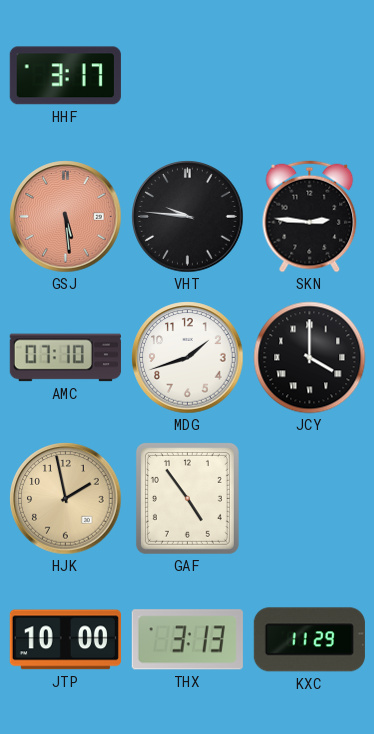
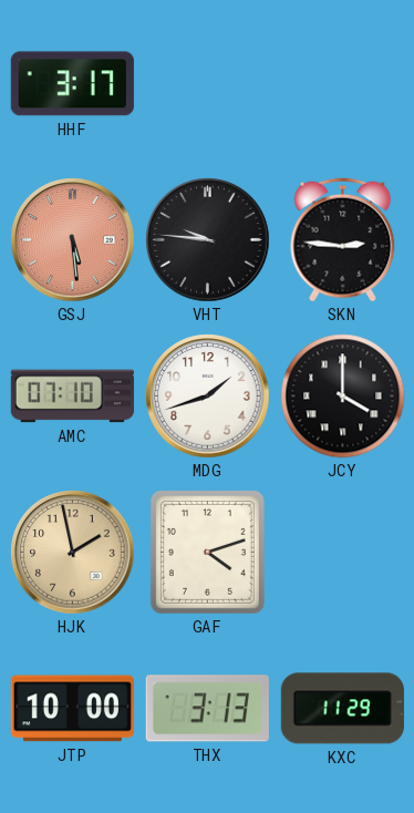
GAF: 4:54 -> 4:12
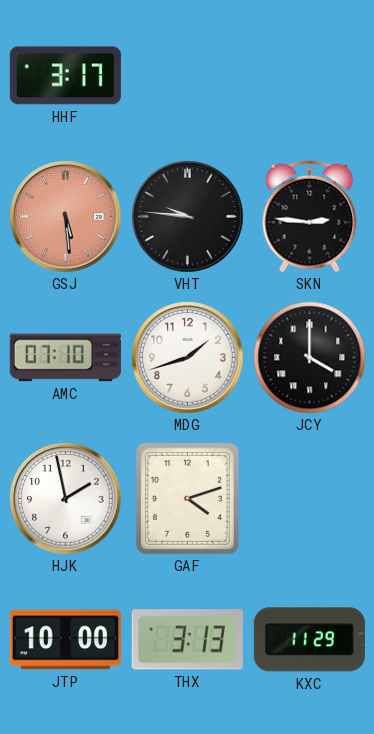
HJK dial: champagne -> white
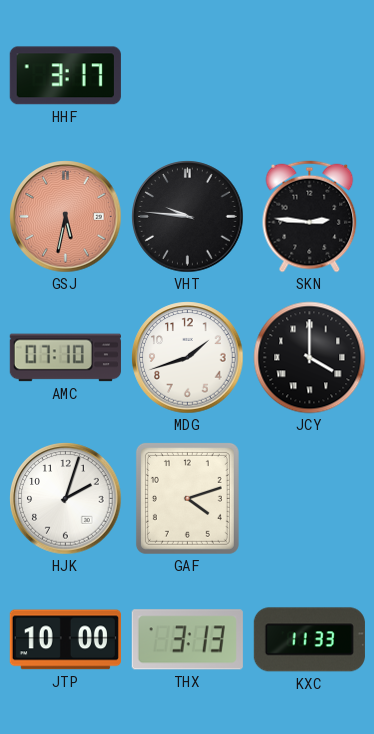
GSJ: 5:29 -> 5:32
HJK: 1:58 -> 2:03
KXC: 11:29 -> 11:33
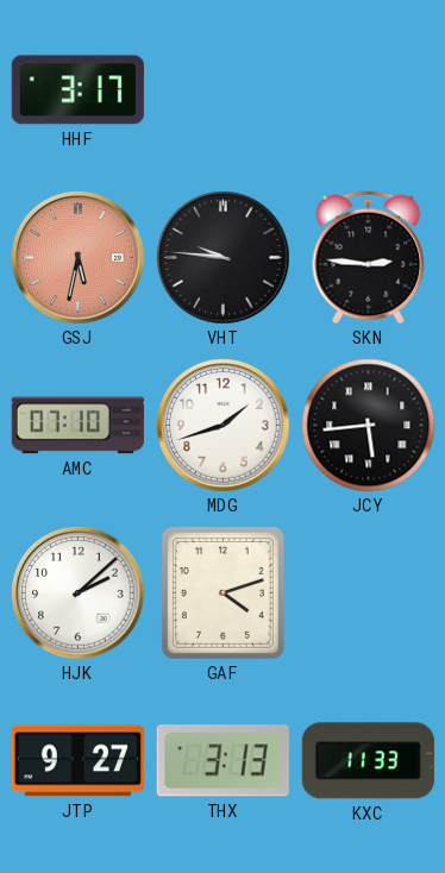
JCY: 4:00 -> 5:44
HJK: 2:03 -> 2:08
JTP: 10:00 -> 9:27
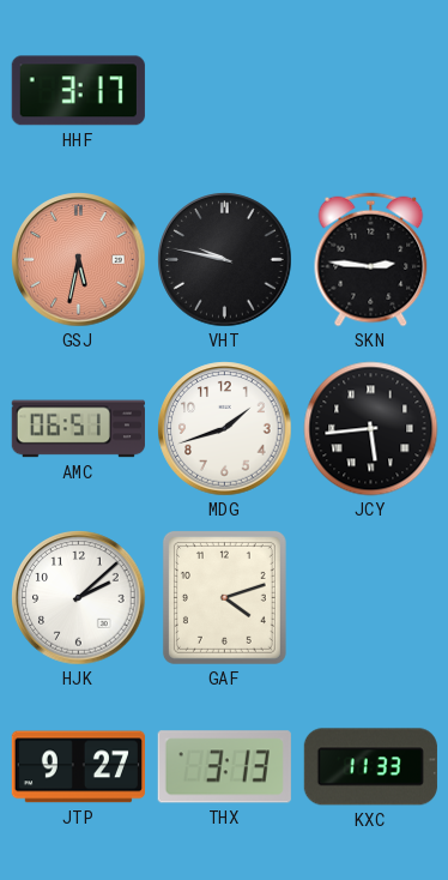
VHT: 9:46 -> 9:47
AMC: 07:10 -> 06:51
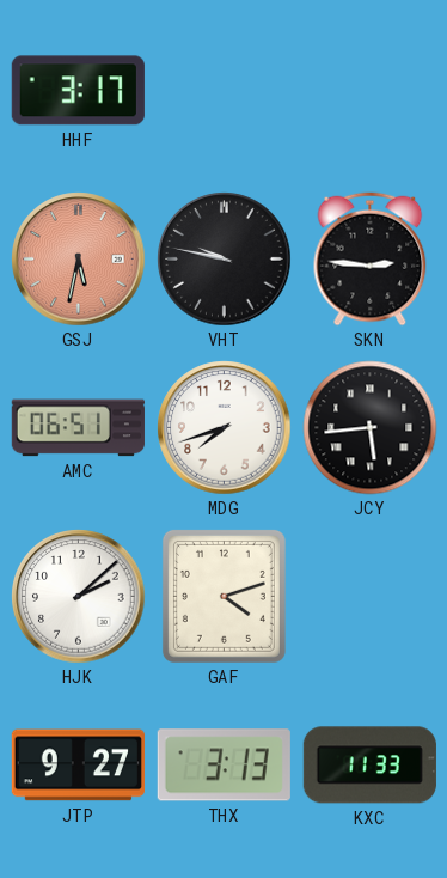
MDG: 1:42 -> 7:42
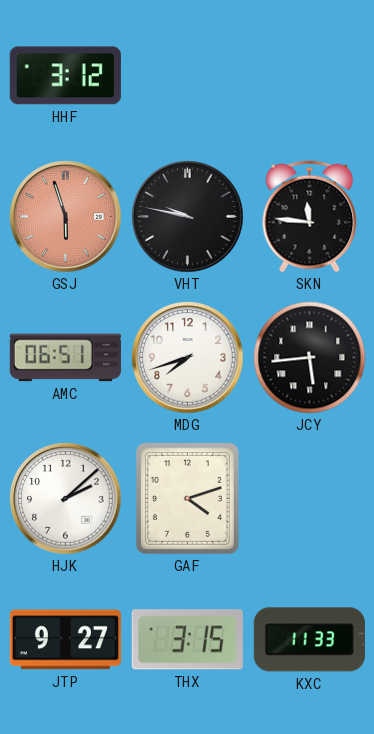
HHF: 3:17 -> 3:12
GSJ: 5:32 -> 5:57
SKN: 2:46 -> 11:46
THX: 3:13 -> 3:15
